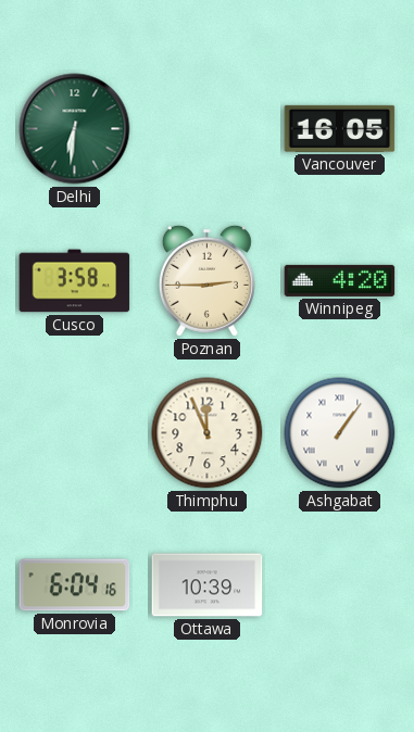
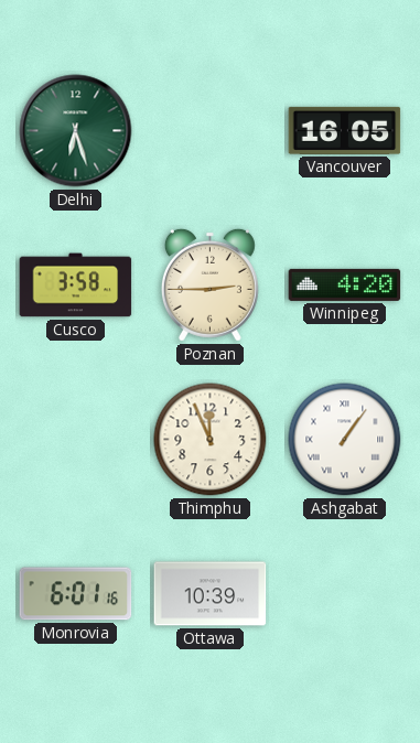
Delhi: 6:31 -> 6:27
Monrovia: 6:04 -> 6:01
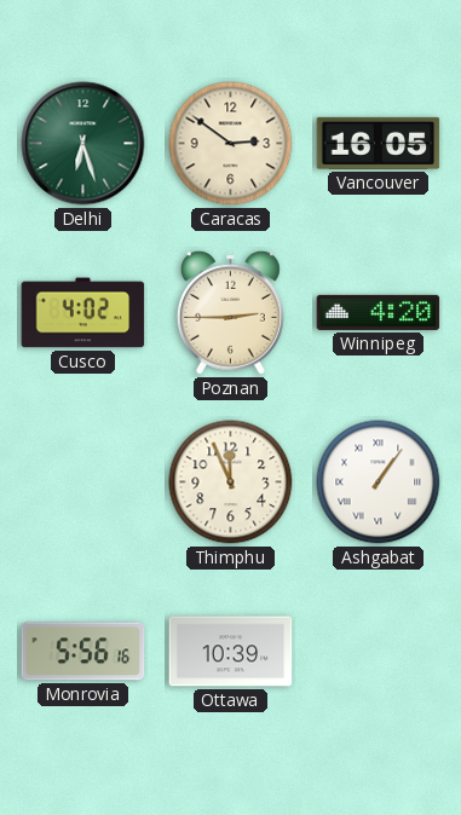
Caracas: none -> 2:51
Cusco: 3:58 -> 4:02
Monrovia: 6:01 -> 5:56
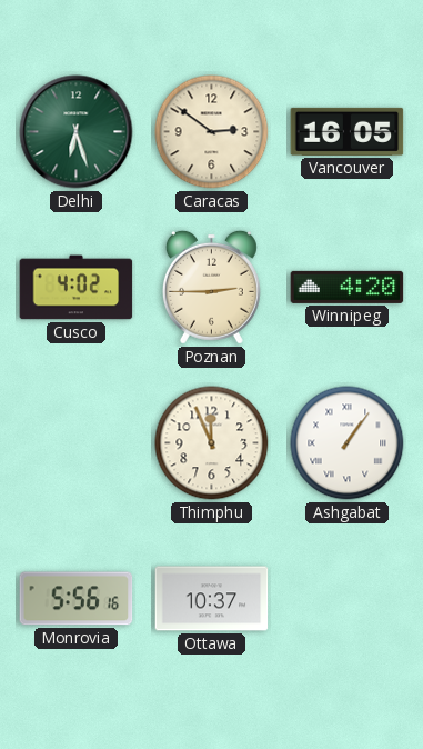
Ottawa: 10:39 -> 10:37
